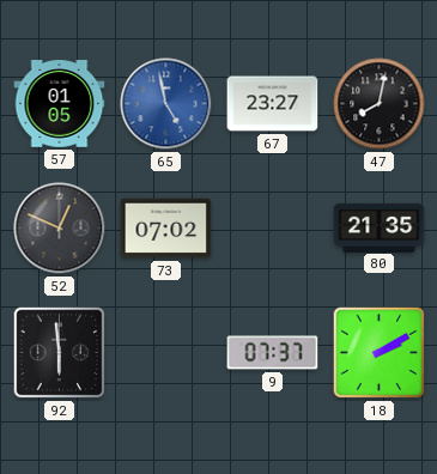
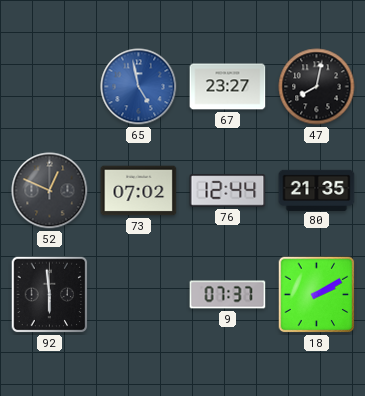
57: 01:05 -> none
76: none -> 12:44
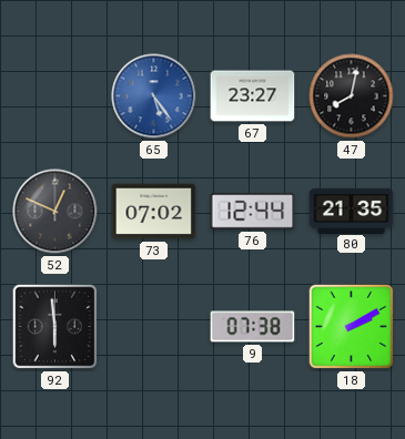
65: 4:58 -> 5:24
9: 07:37 -> 07:38
